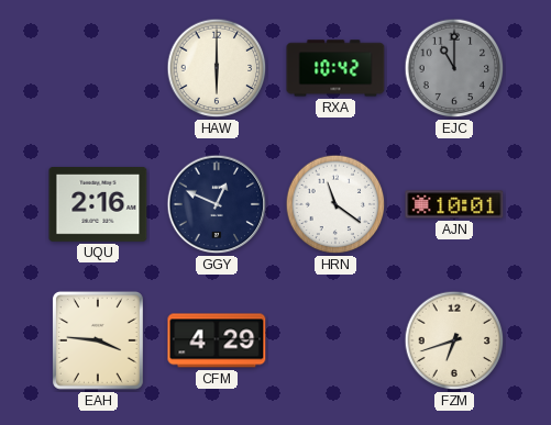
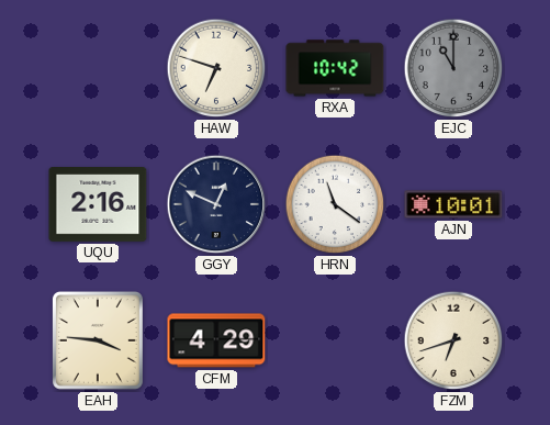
HAW: 6:00 -> 6:48
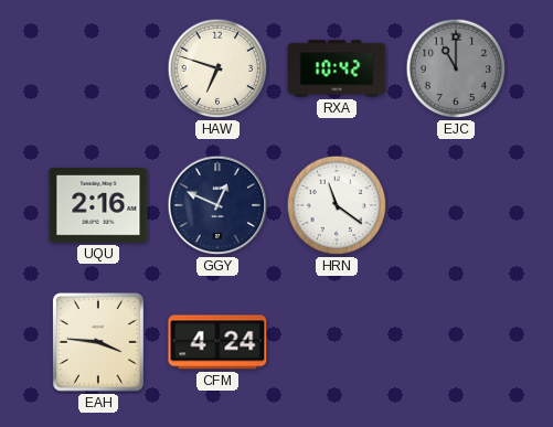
AJN: 10:01 -> none
CFM: 4:29 -> 4:24
FZM: 6:42 -> none
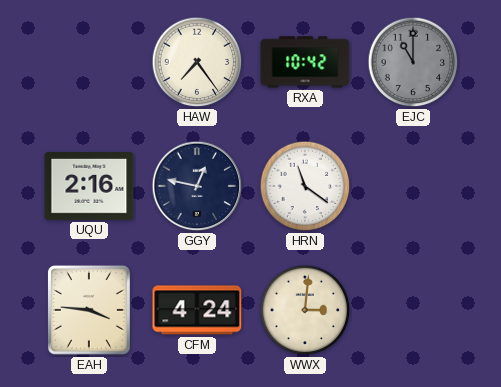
HAW: 6:48 -> 7:24
GGY: 12:49 -> 12:47
WWX: none -> 3:01
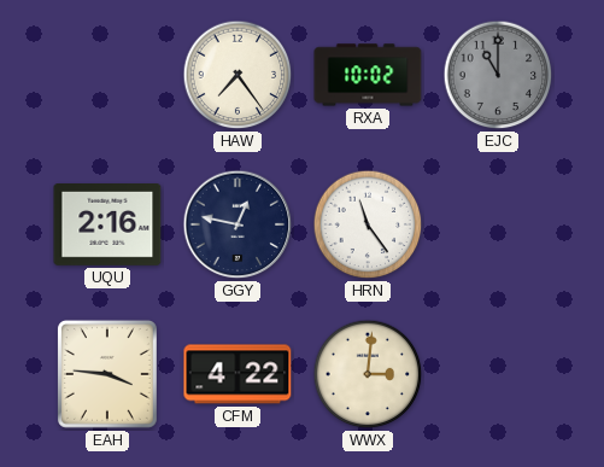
RXA: 10:42 -> 10:02
HRN: 11:21 -> 11:24
CFM: 4:24 -> 4:22
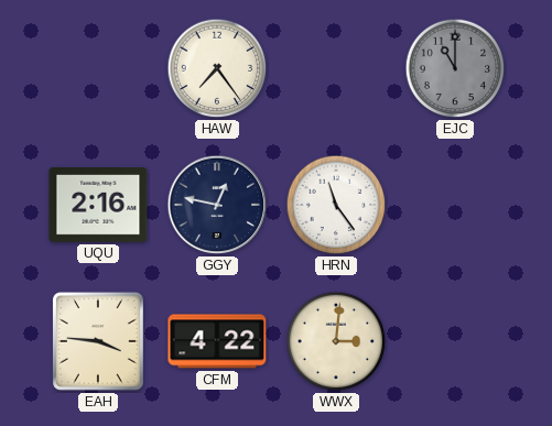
RXA: 10:02 -> none
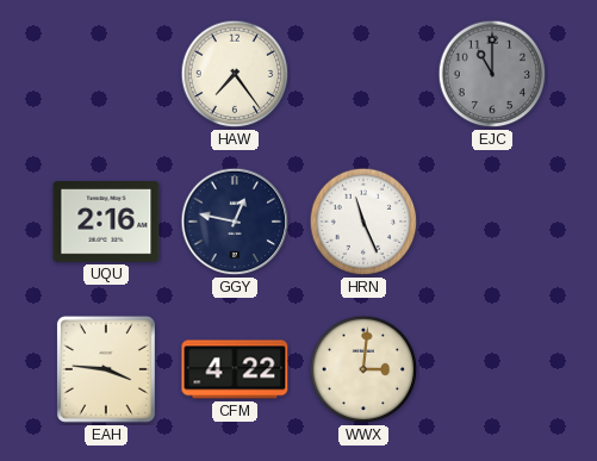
HRN: 11:24 -> 11:26
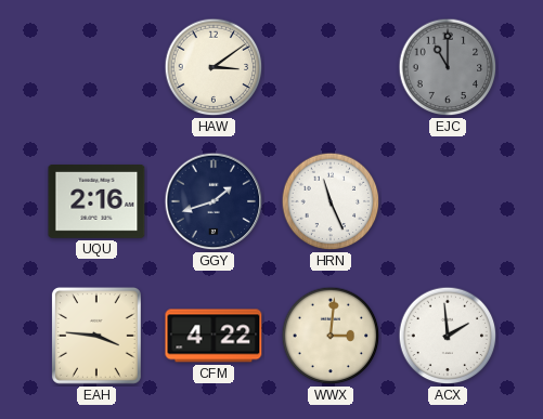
HAW: 7:24 -> 3:09
GGY: 12:47 -> 1:42
ACX: none -> 1:59
